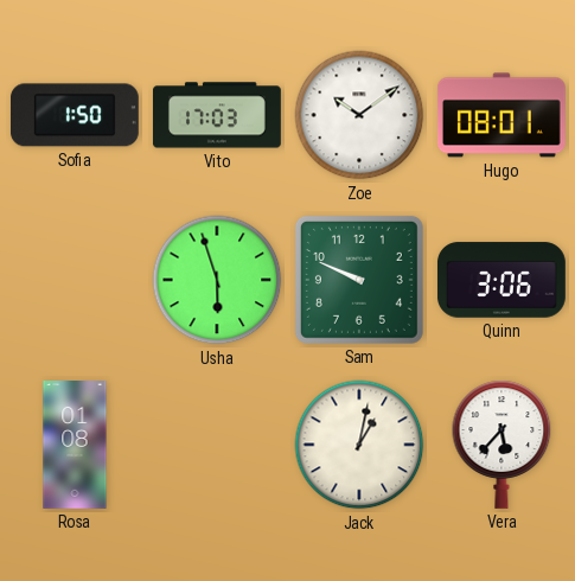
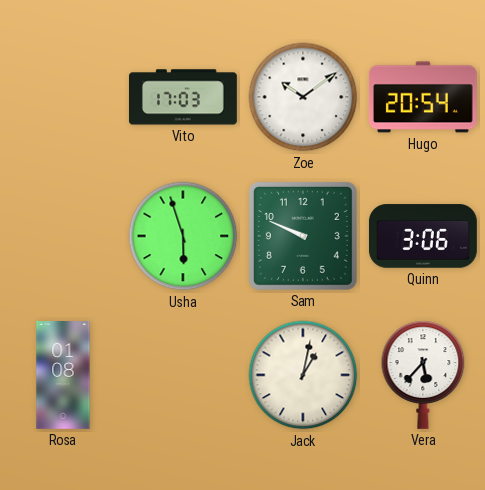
Sofia: 1:50 -> none
Hugo: 08:01 -> 20:54
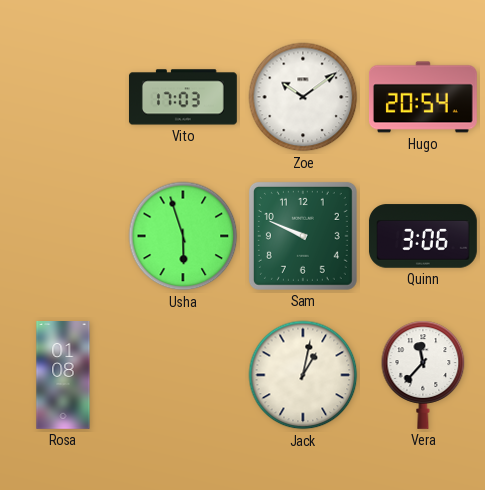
Vera: 5:37 -> 11:37
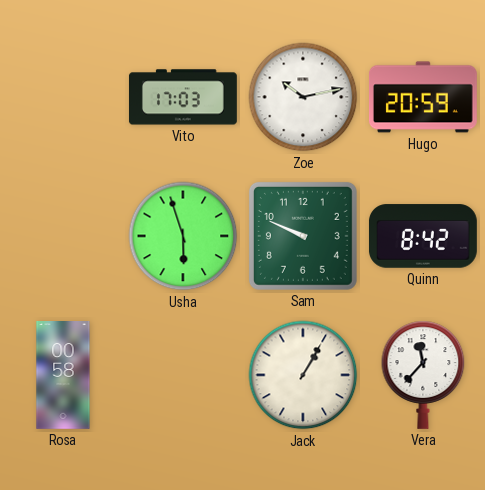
Zoe: 10:09 -> 10:13
Hugo: 20:54 -> 20:59
Quinn: 3:06 -> 8:42
Rosa: 01:08 -> 00:58
Jack: 1:02 -> 1:05
